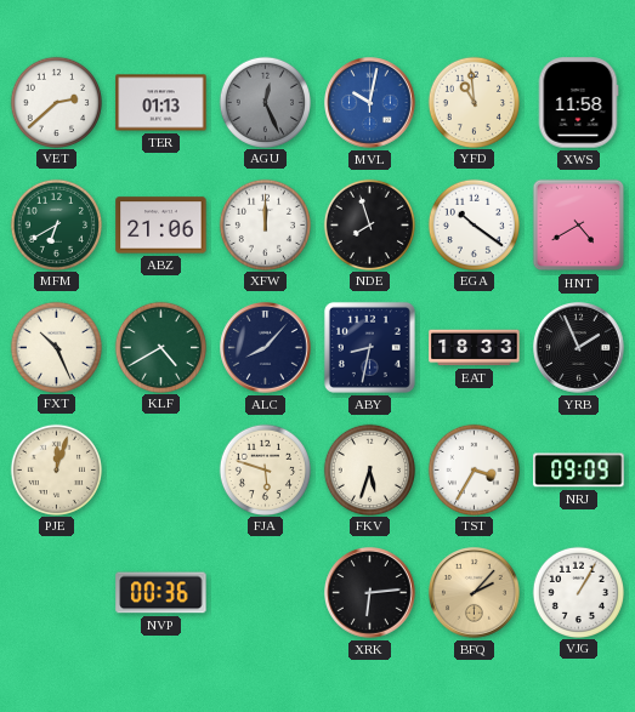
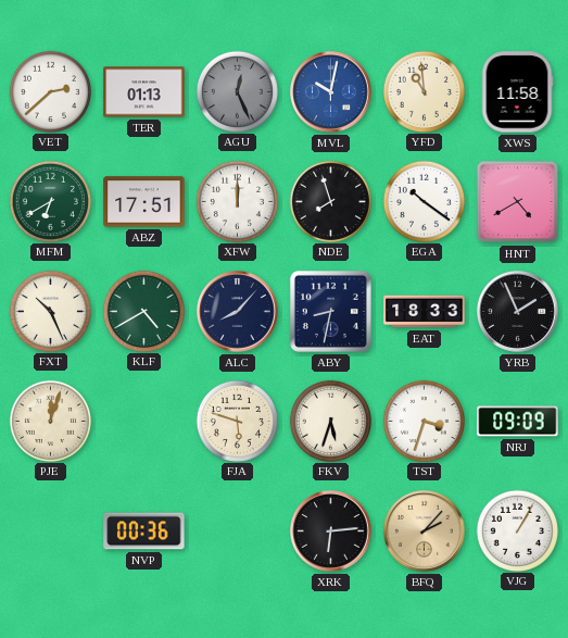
ABZ: 21:06 -> 17:51
TST: 3:35 -> 3:33
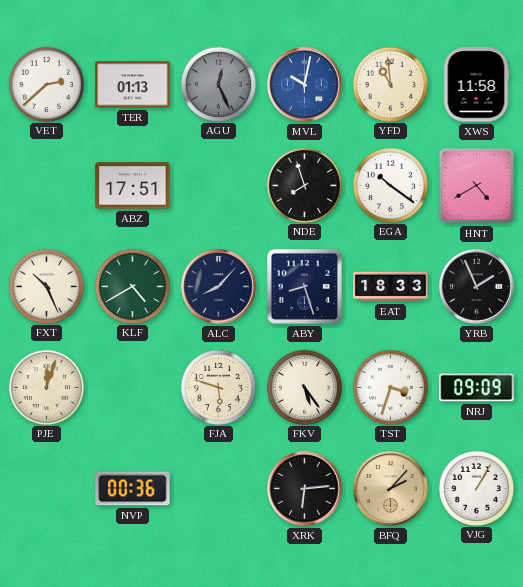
MFM: 6:40 -> none
XFW: 12:00 -> none
ABY: 8:32 -> 8:27
FKV: 5:33 -> 5:24
